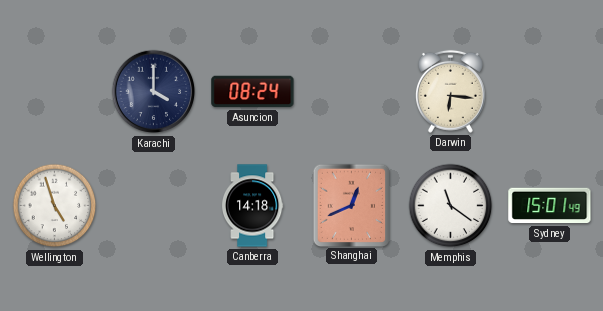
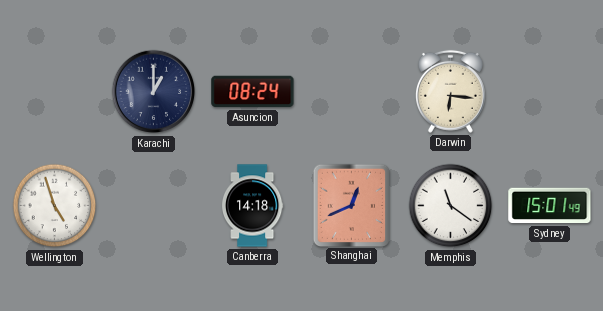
Karachi: 4:00 -> 1:00
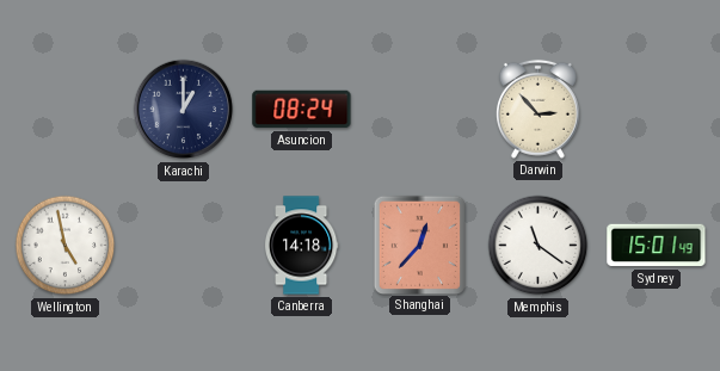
Darwin: 6:16 -> 2:53
Wellington: 4:57 -> 4:58
Shanghai: 12:41 -> 12:37
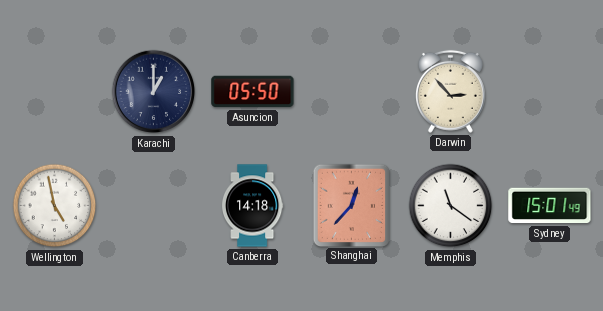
Asuncion: 08:24 -> 05:50
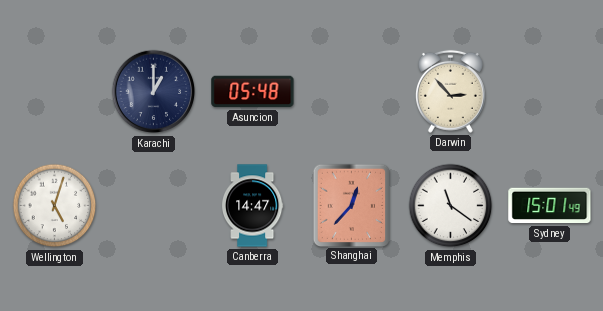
Asuncion: 05:50 -> 05:48
Wellington: 4:58 -> 5:03
Canberra: 14:18 -> 14:47
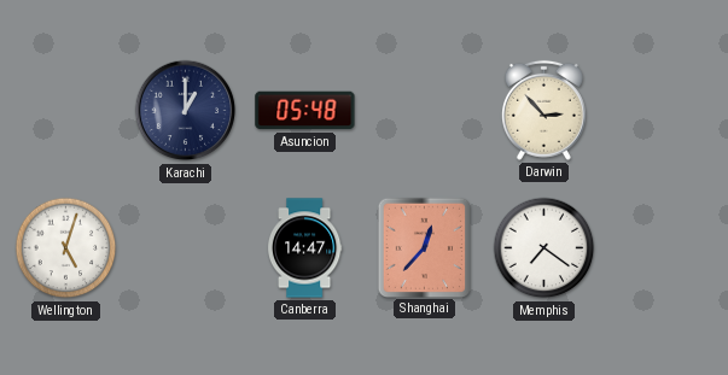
Memphis: 11:21 -> 7:21
Sydney: 15:01 -> none
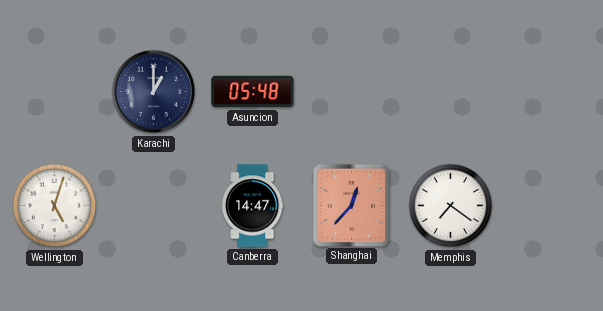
Darwin: 2:53 -> none
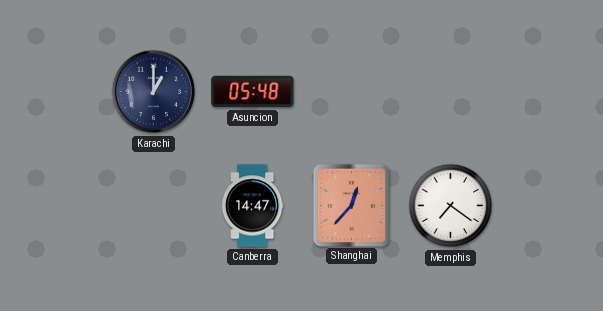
Wellington: 5:03 -> none
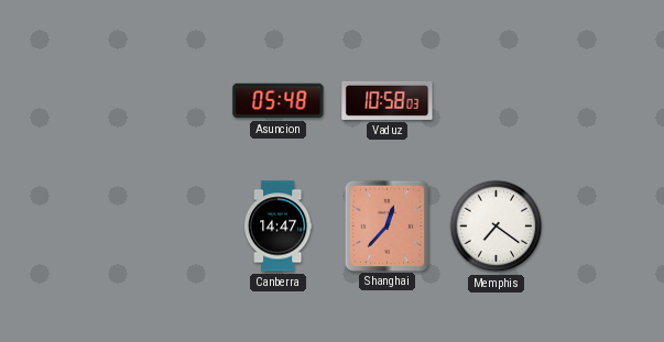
Karachi: 1:00 -> none
Vaduz: none -> 10:58
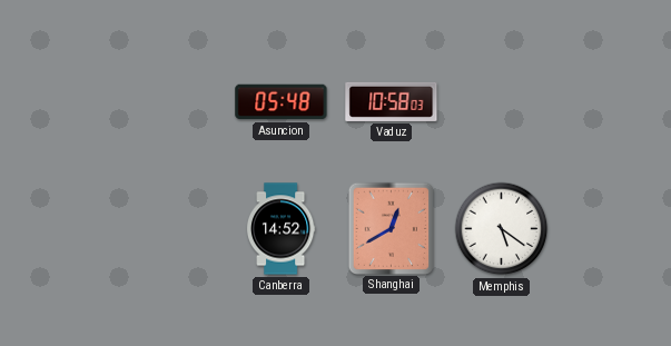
Canberra: 14:47 -> 14:52
Shanghai: 12:37 -> 12:40
Memphis: 7:21 -> 5:21
